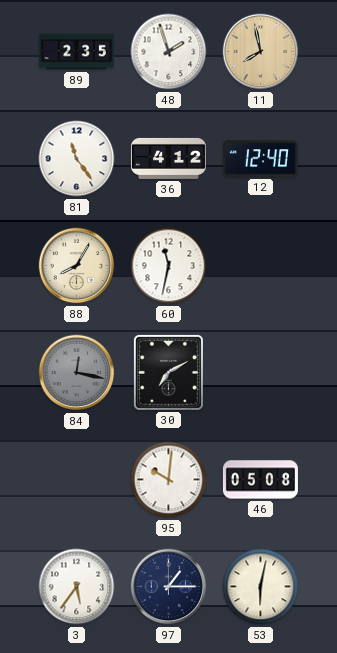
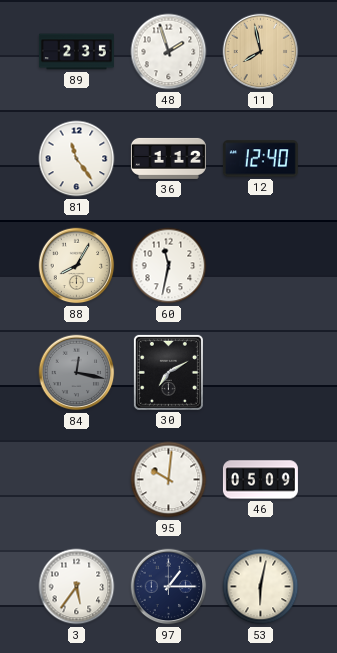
36: 4:12 -> 1:12
46: 05:08 -> 05:09
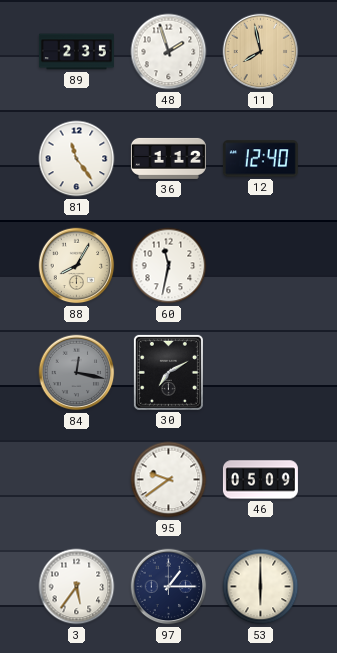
95: 10:01 -> 9:39
53: 6:02 -> 6:00
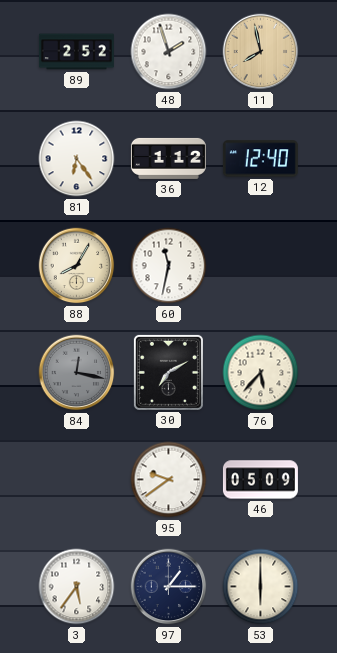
89: 2:35 -> 2:52
81: 11:24 -> 6:24
76: none -> 5:37
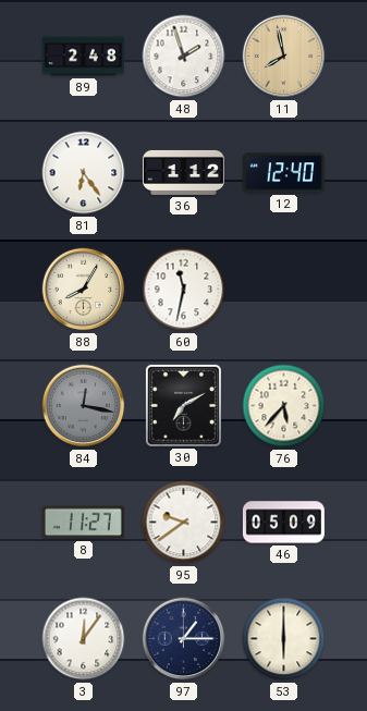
89: 2:52 -> 2:48
8: none -> 11:27
3: 5:36 -> 12:06
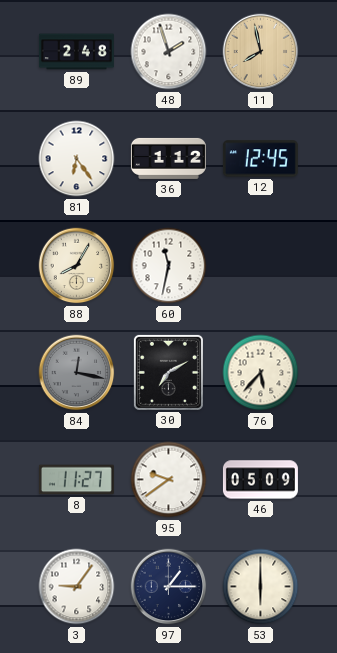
12: 12:40 -> 12:45
3: 12:06 -> 9:06
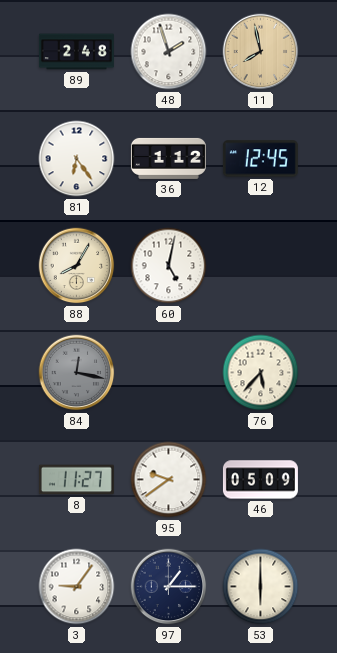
60: 11:32 -> 5:02
30: 7:10 -> none
